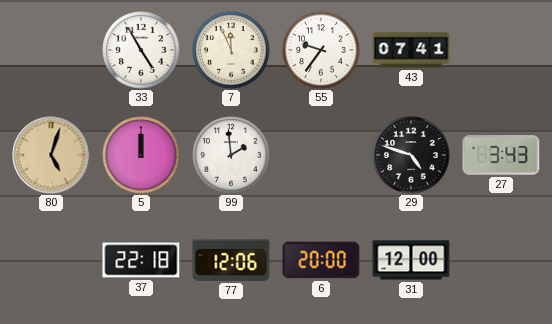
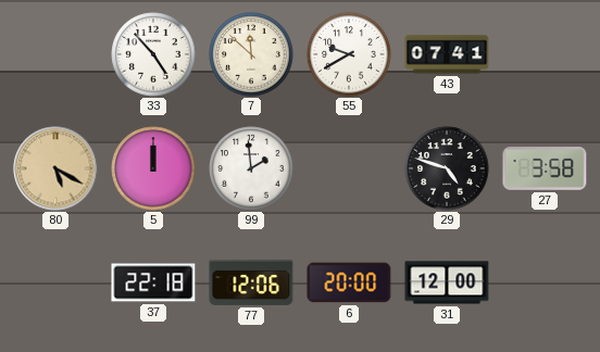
33: 4:55 -> 4:53
7: 11:56 -> 11:52
55: 9:36 -> 9:40
80: 5:03 -> 5:20
27: 3:43 -> 3:58
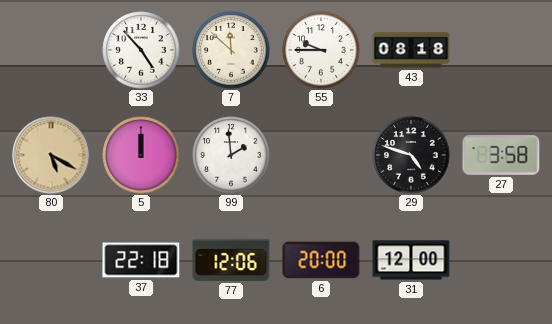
55: 9:40 -> 9:45
43: 07:41 -> 08:18
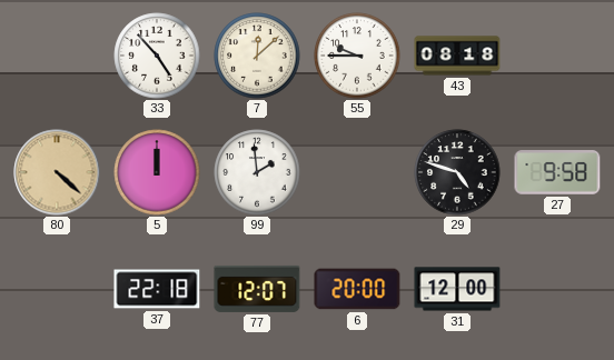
7: 11:52 -> 12:08
80: 5:20 -> 4:22
27: 3:58 -> 9:58
77: 12:06 -> 12:07
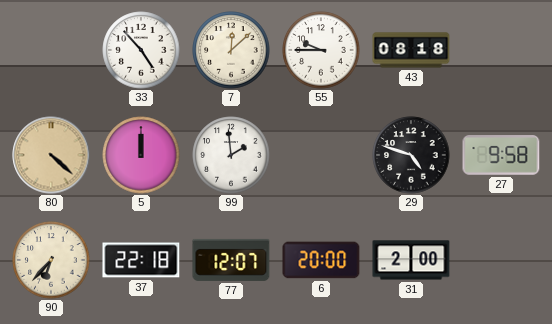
90: none -> 6:37
31: 12:00 -> 2:00
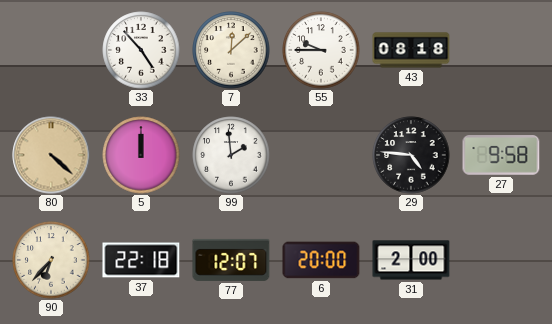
29: 4:48 -> 4:46
